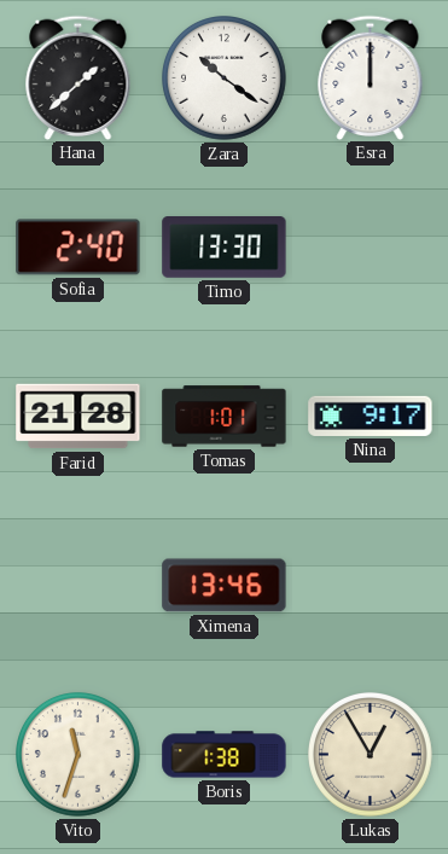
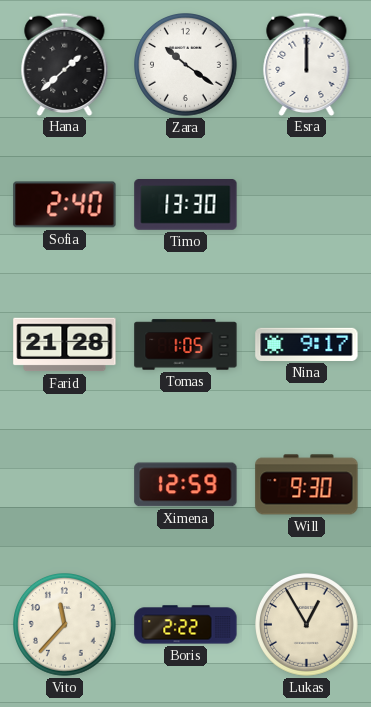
Tomas: 1:01 -> 1:05
Ximena: 13:46 -> 12:59
Will: none -> 9:30
Vito: 11:33 -> 11:37
Boris: 1:38 -> 2:22
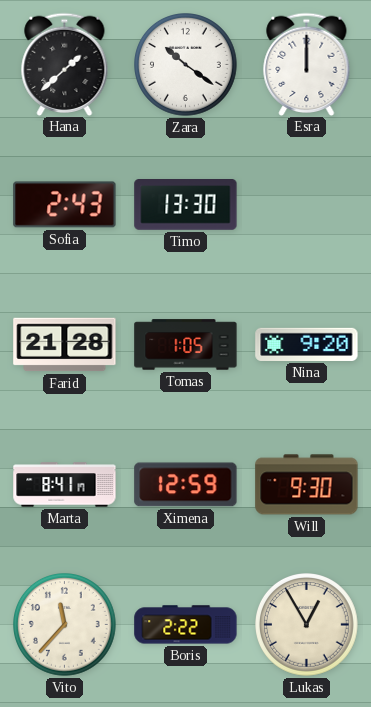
Sofia: 2:40 -> 2:43
Nina: 9:17 -> 9:20
Marta: none -> 8:41
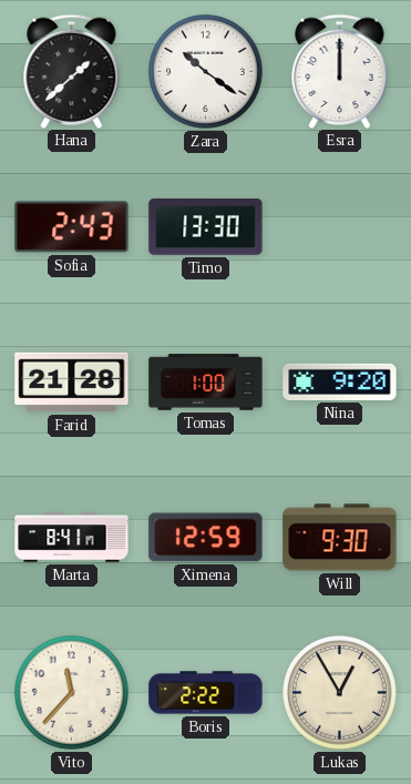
Tomas: 1:05 -> 1:00
